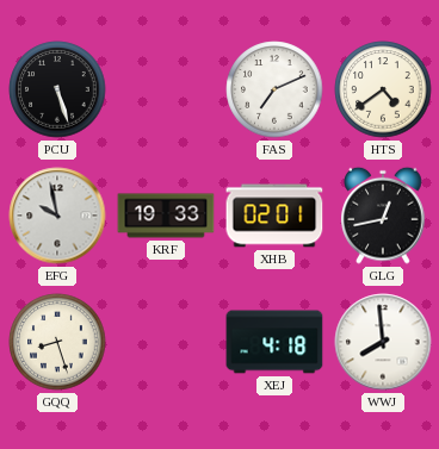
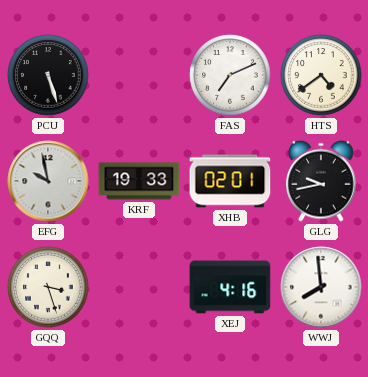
GLG: 12:43 -> 9:43
GQQ: 8:27 -> 3:27
XEJ: 4:18 -> 4:16
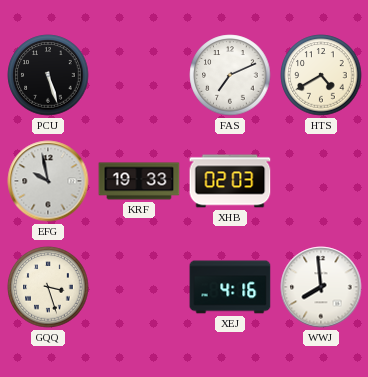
HTS: 4:39 -> 4:40
XHB: 02:01 -> 02:03
GLG: 9:43 -> none
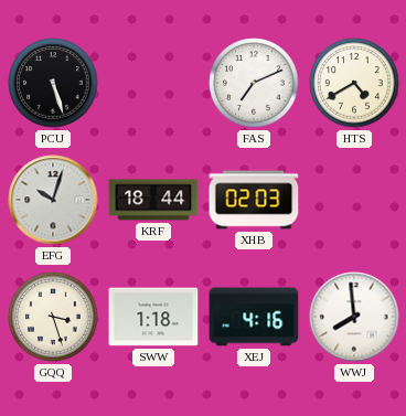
EFG: 9:58 -> 10:03
KRF: 19:33 -> 18:44
SWW: none -> 1:18
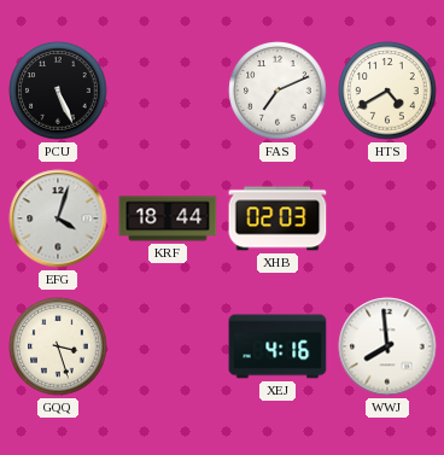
PCU: 5:27 -> 5:26
EFG: 10:03 -> 4:03
SWW: 1:18 -> none
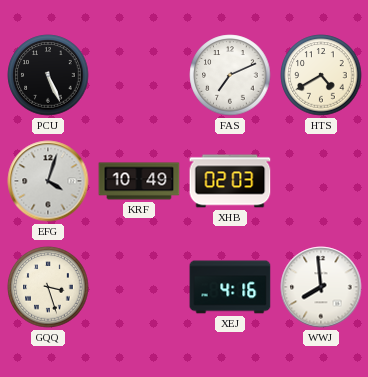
KRF: 18:44 -> 10:49
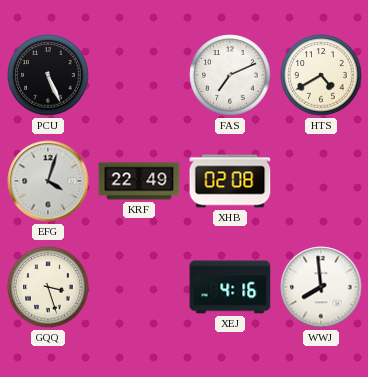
KRF: 10:49 -> 22:49
XHB: 02:03 -> 02:08
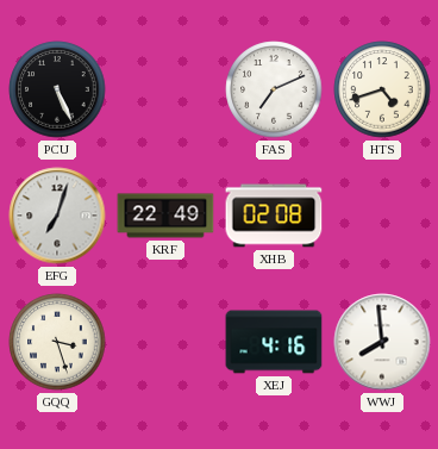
HTS: 4:40 -> 4:42
EFG: 4:03 -> 7:03
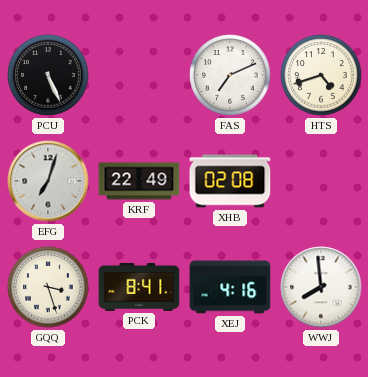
PCK: none -> 8:41
